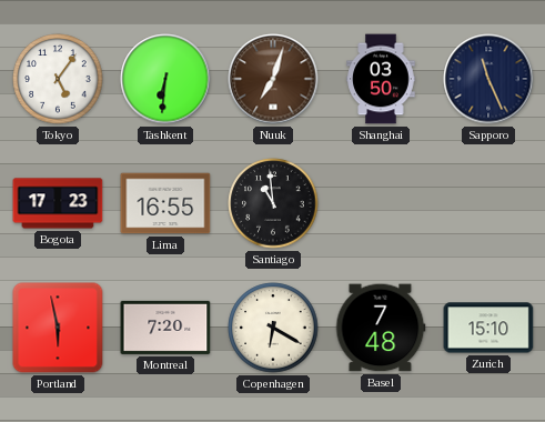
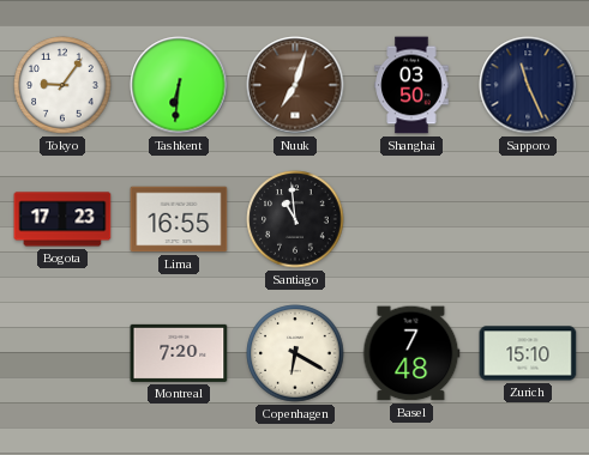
Tokyo: 5:06 -> 9:06
Portland: 5:58 -> none
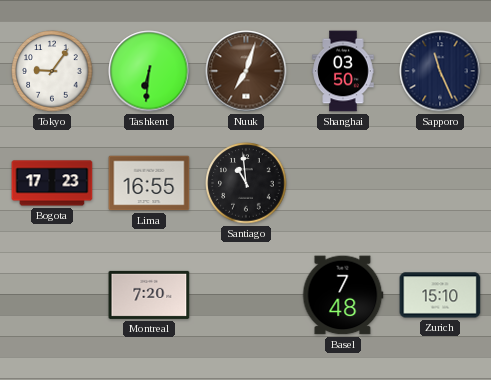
Copenhagen: 6:20 -> none
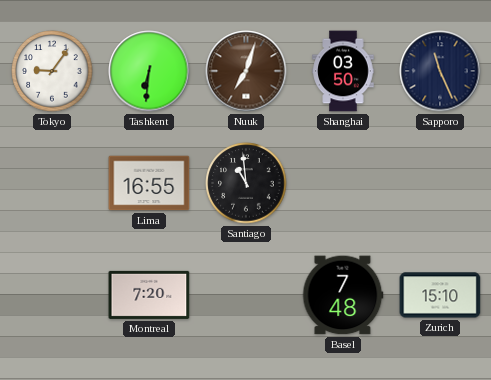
Bogota: 17:23 -> none
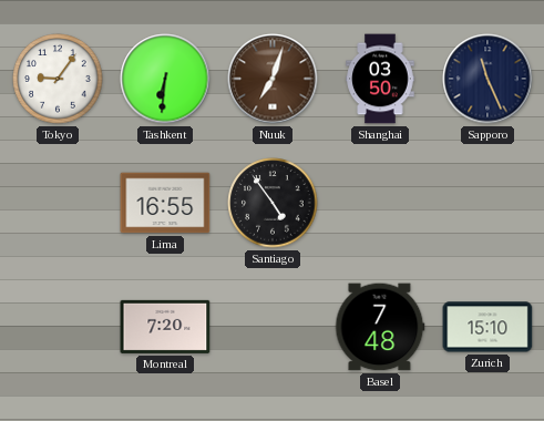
Santiago: 10:59 -> 4:54
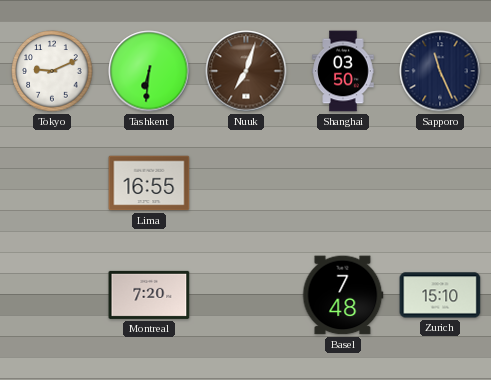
Tokyo: 9:06 -> 9:11
Santiago: 4:54 -> none
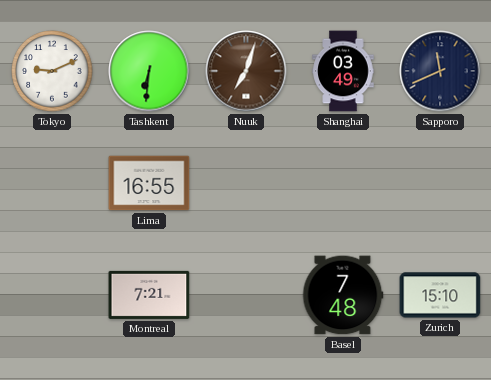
Shanghai: 03:50 -> 03:49
Sapporo: 11:26 -> 11:41
Montreal: 7:20 -> 7:21
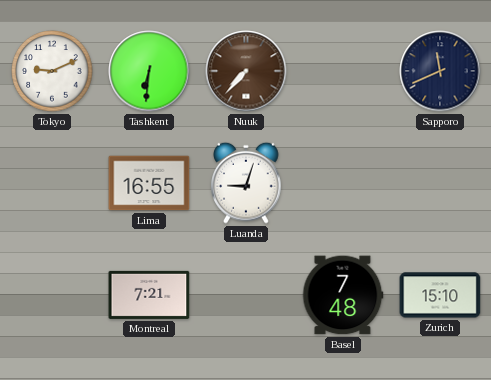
Nuuk: 7:03 -> 7:37
Shanghai: 03:49 -> none
Luanda: none -> 9:03
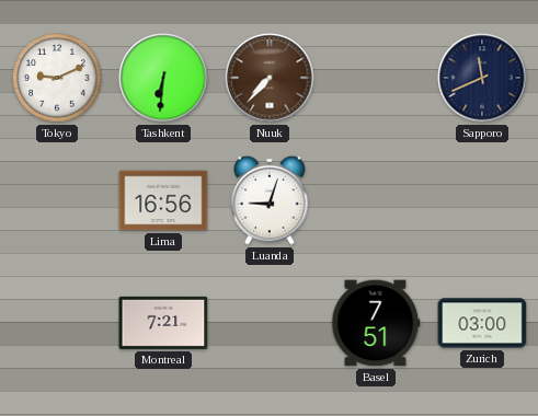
Lima: 16:55 -> 16:56
Basel: 7:48 -> 7:51
Zurich: 15:10 -> 03:00
